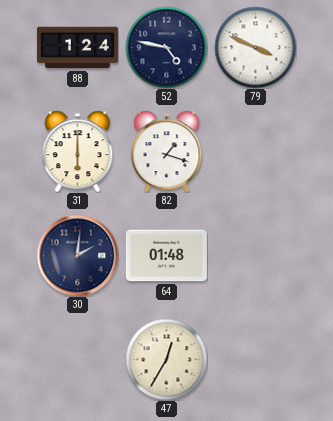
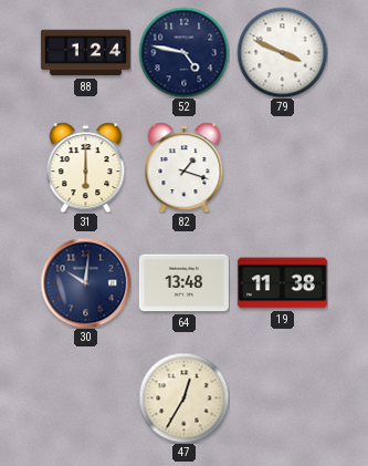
30: 2:01 -> 10:01
64: 01:48 -> 13:48
19: none -> 11:38
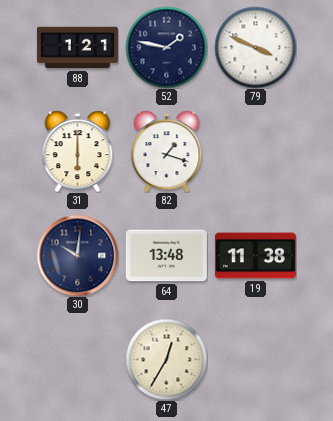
88: 1:24 -> 1:21
52: 4:47 -> 1:47
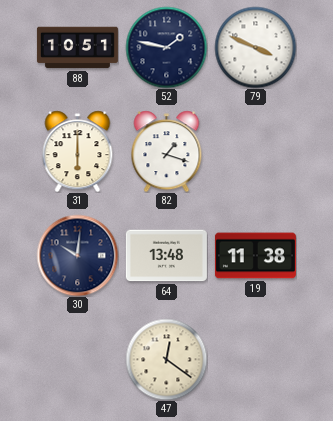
88: 1:21 -> 10:51
47: 12:35 -> 12:21
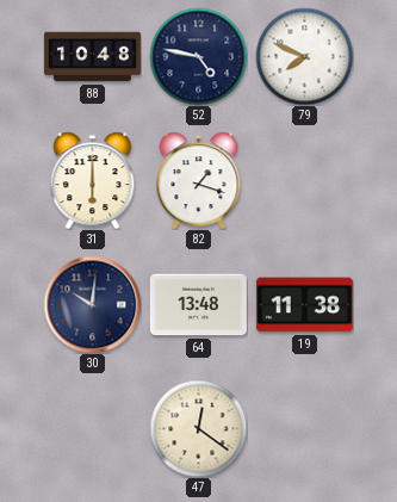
88: 10:51 -> 10:48
52: 1:47 -> 4:47
79: 3:49 -> 7:49
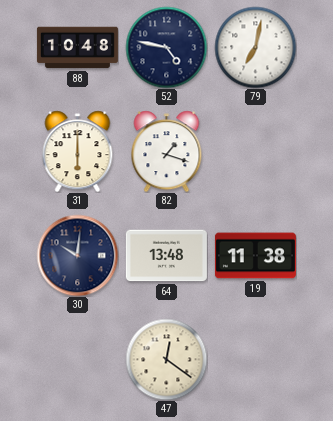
79: 7:49 -> 7:02
